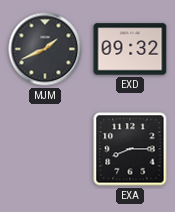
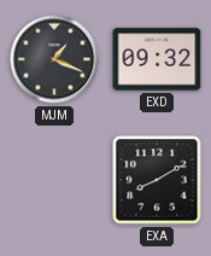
MJM: 1:41 -> 1:19
EXA: 8:15 -> 8:10
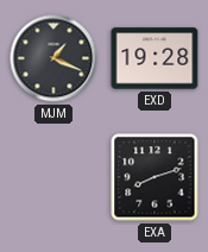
EXD: 09:32 -> 19:28
EXA: 8:10 -> 8:12
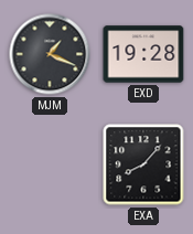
EXA: 8:12 -> 8:07
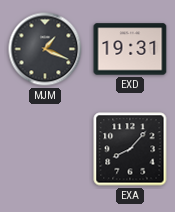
EXD: 19:28 -> 19:31
